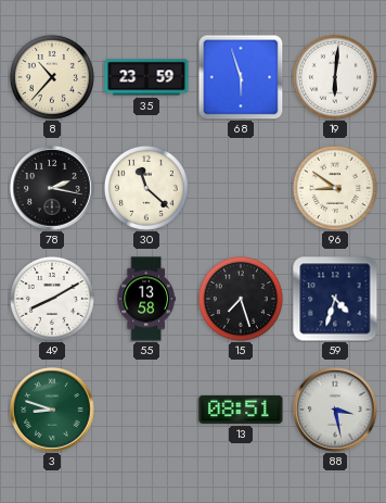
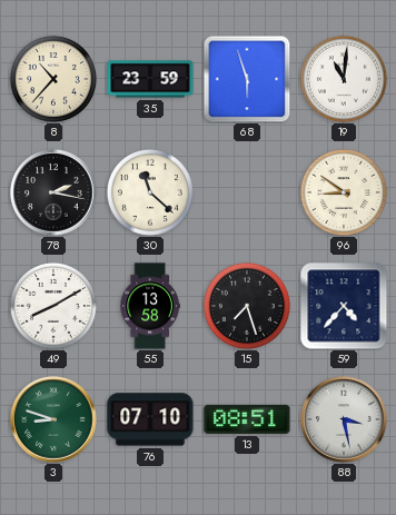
19: 6:01 -> 11:01
59: 4:33 -> 4:37
76: none -> 07:10
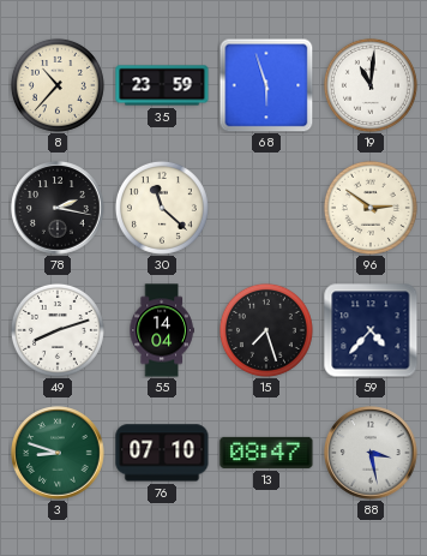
96: 8:51 -> 2:51
49: 8:10 -> 8:12
55: 13:58 -> 14:04
13: 08:51 -> 08:47
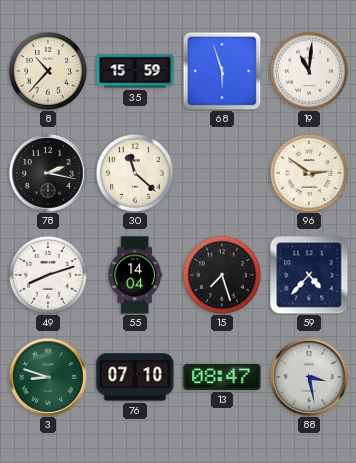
35: 23:59 -> 15:59
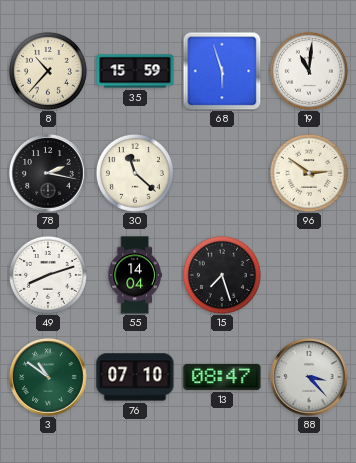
59: 4:37 -> none
3: 8:48 -> 10:51
88: 3:28 -> 3:23
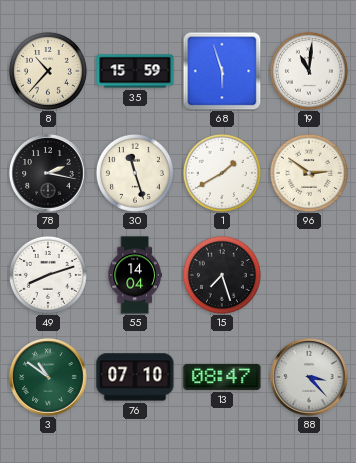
30: 11:22 -> 11:27
1: none -> 1:40
